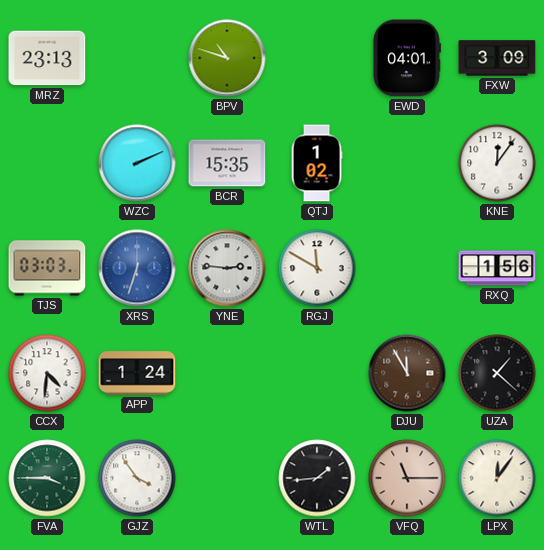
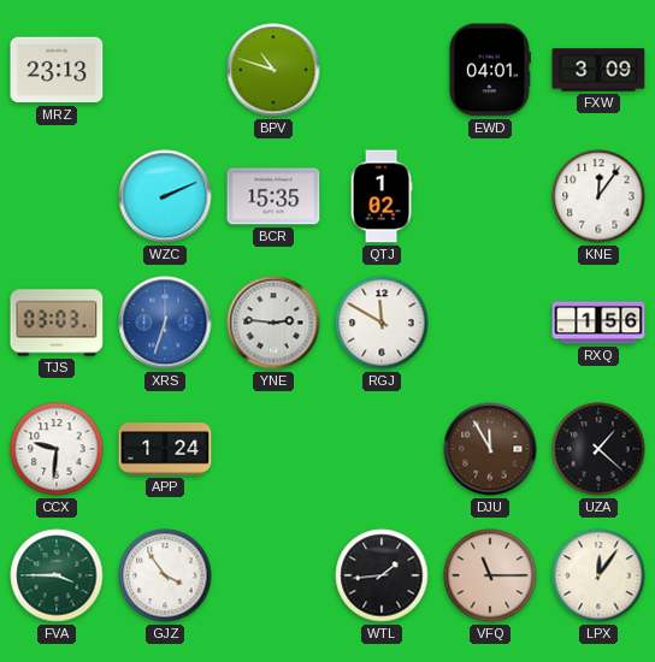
CCX: 4:31 -> 9:31
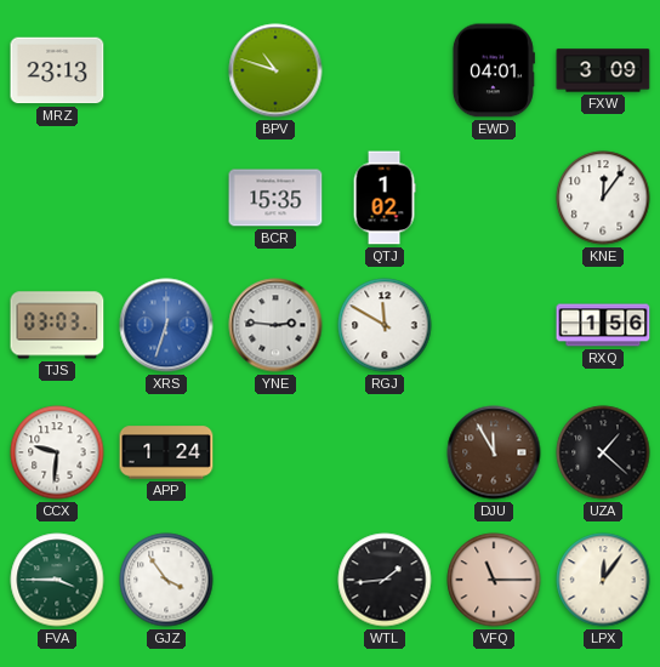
WZC: 2:11 -> none
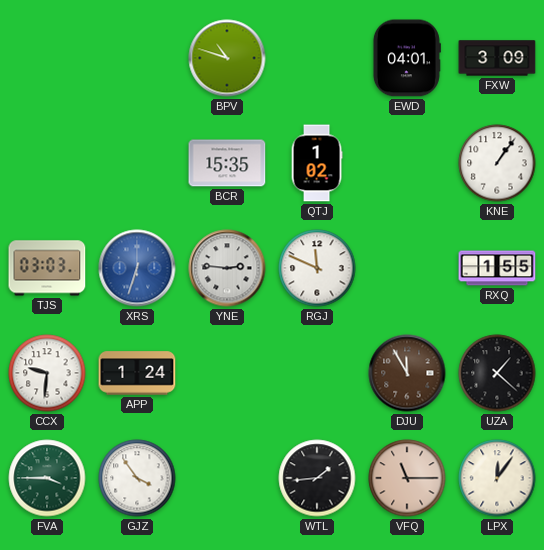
MRZ: 23:13 -> none
KNE: 12:06 -> 1:06
RGJ: 11:50 -> 11:49
RXQ: 1:56 -> 1:55
